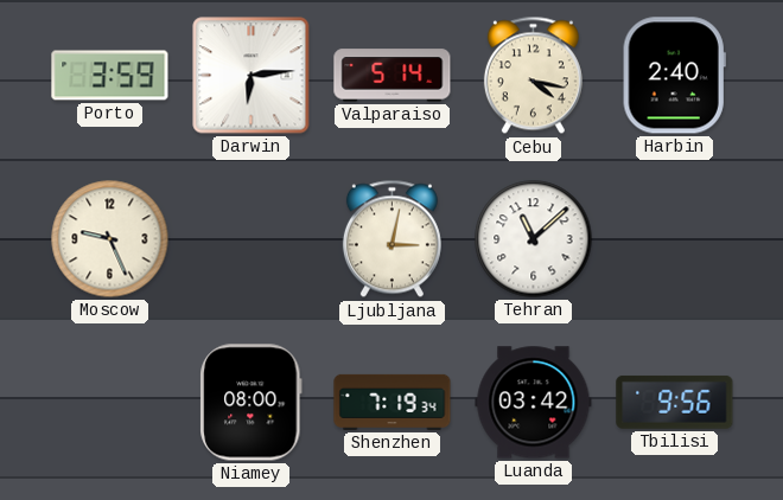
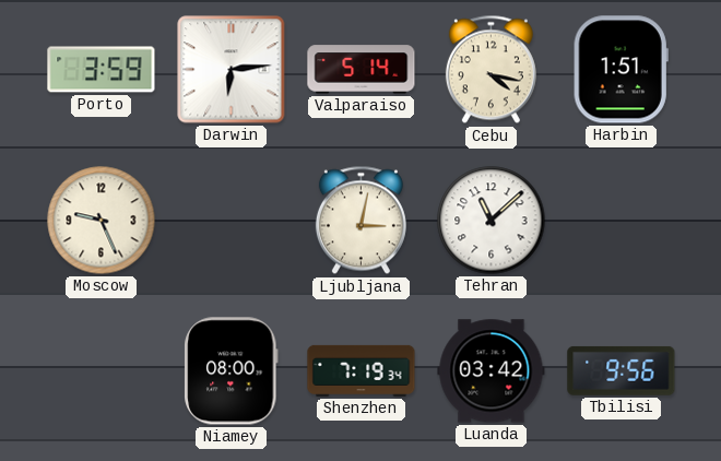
Harbin: 2:40 -> 1:51
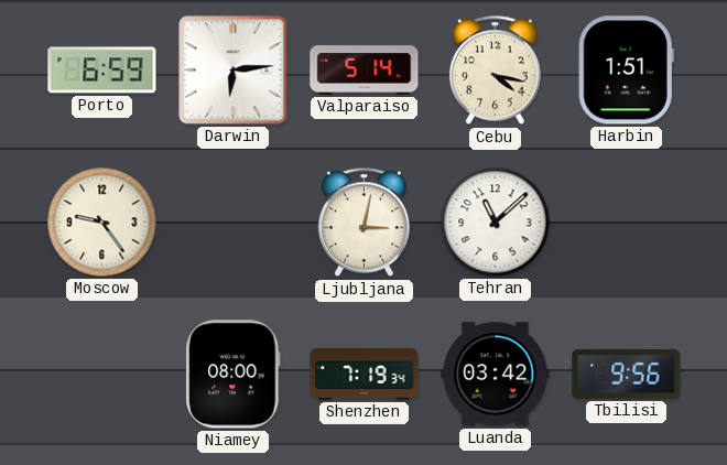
Porto: 3:59 -> 6:59
Moscow: 9:26 -> 9:24
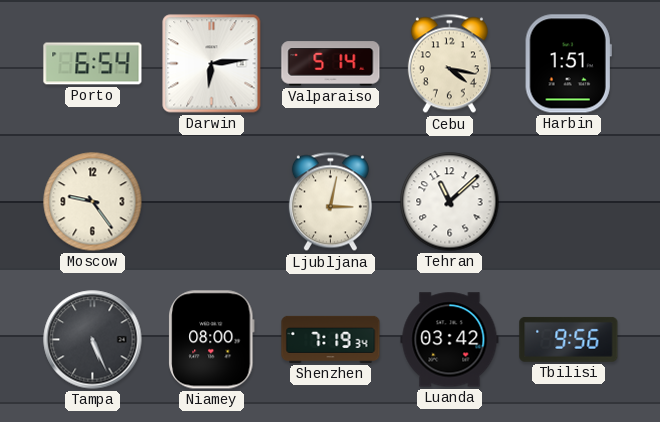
Porto: 6:59 -> 6:54
Tampa: none -> 5:26
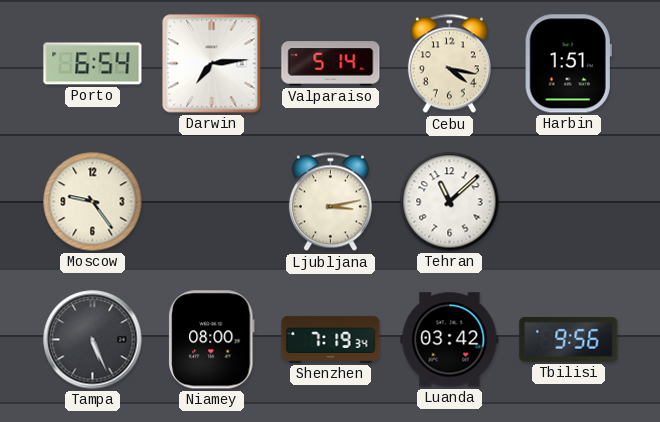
Darwin: 6:14 -> 7:14
Ljubljana: 3:02 -> 3:13
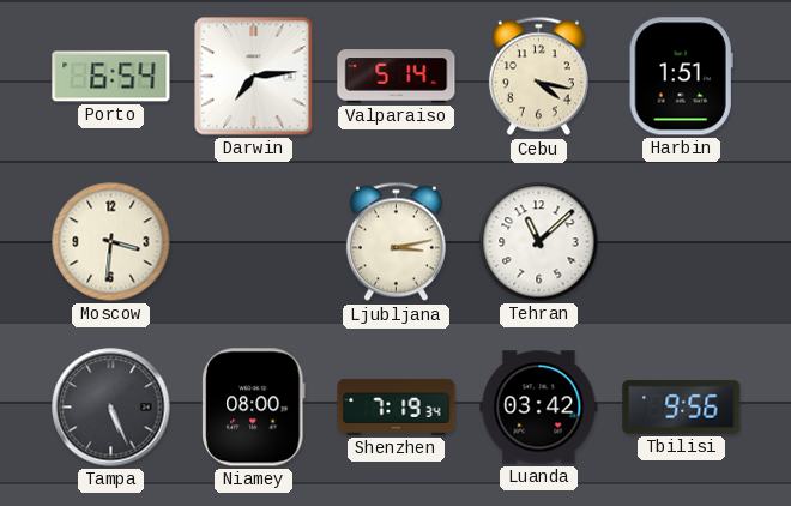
Moscow: 9:24 -> 3:31
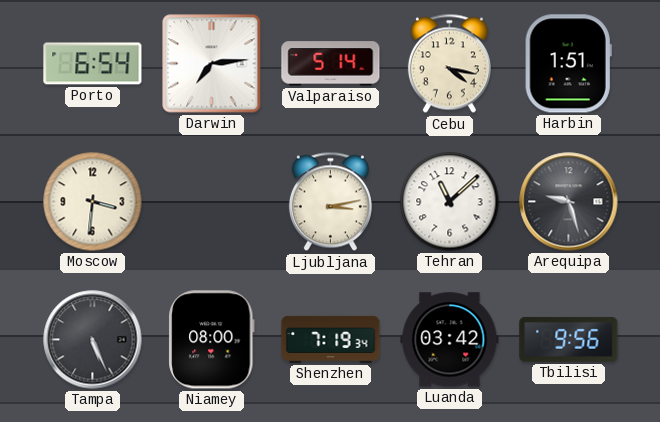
Arequipa: none -> 9:27
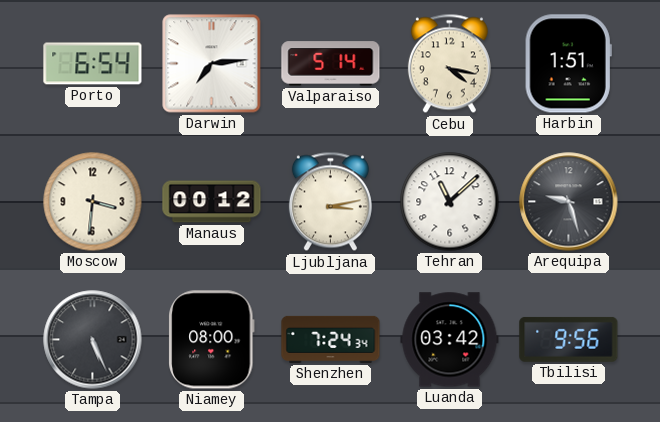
Manaus: none -> 00:12
Shenzhen: 7:19 -> 7:24
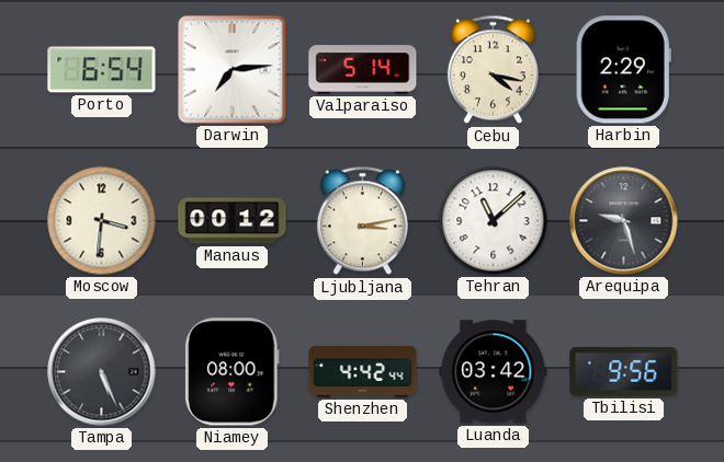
Harbin: 1:51 -> 2:29
Shenzhen: 7:24 -> 4:42
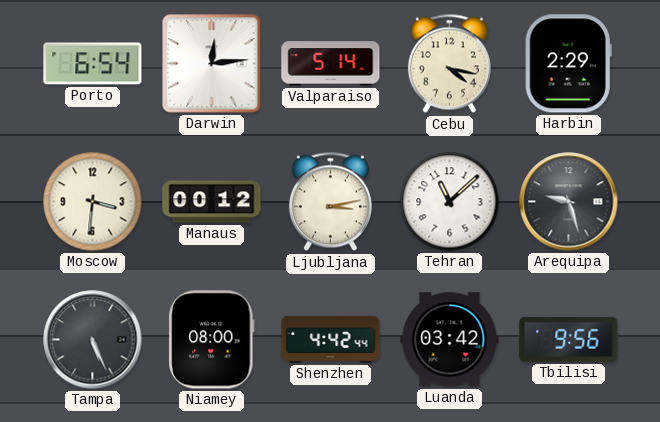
Darwin: 7:14 -> 12:14
